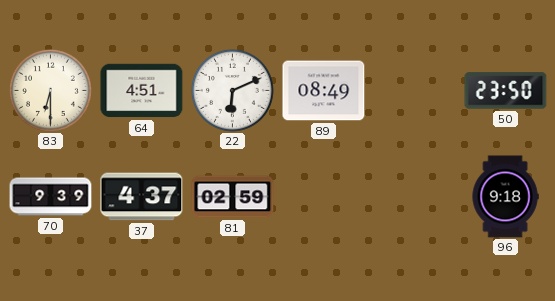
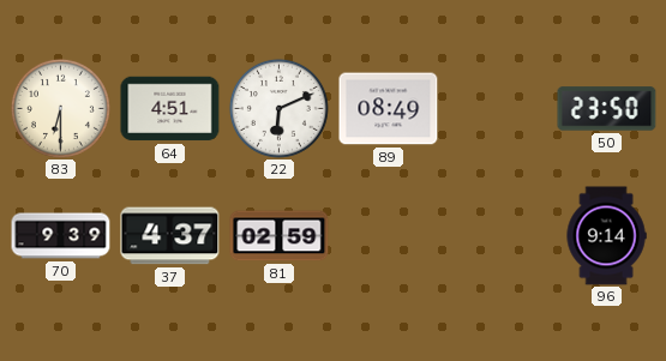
96: 9:18 -> 9:14
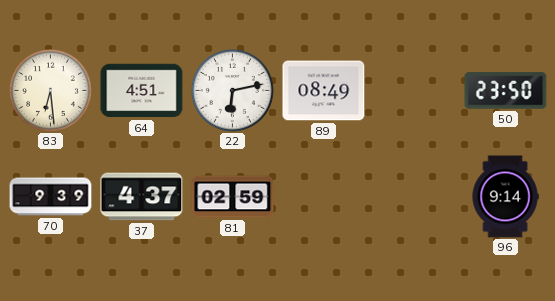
83: 6:30 -> 6:29
22: 6:11 -> 6:13
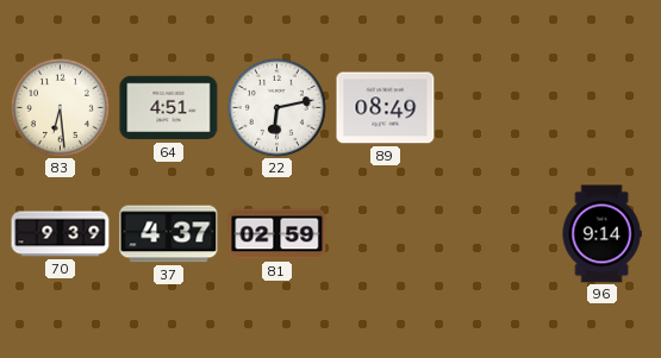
50: 23:50 -> none
